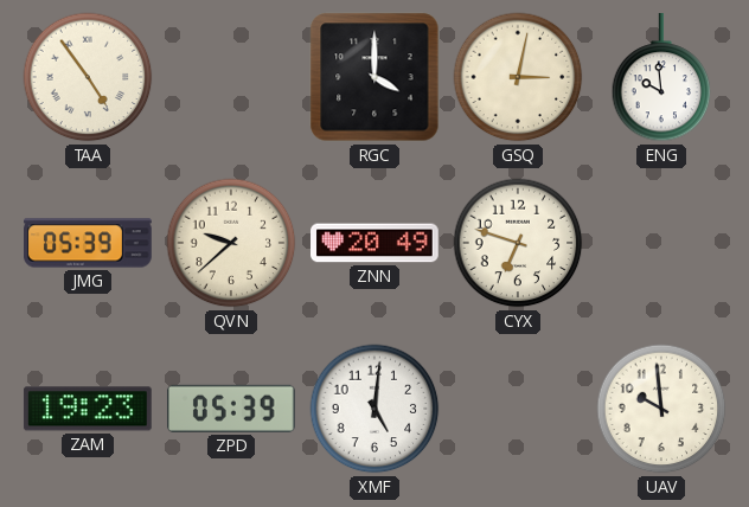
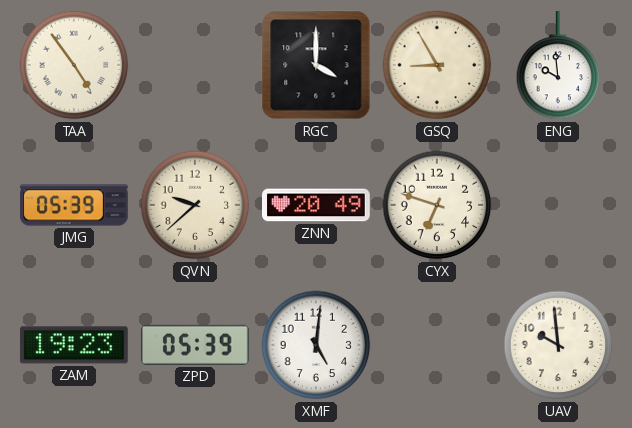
GSQ: 3:02 -> 8:55
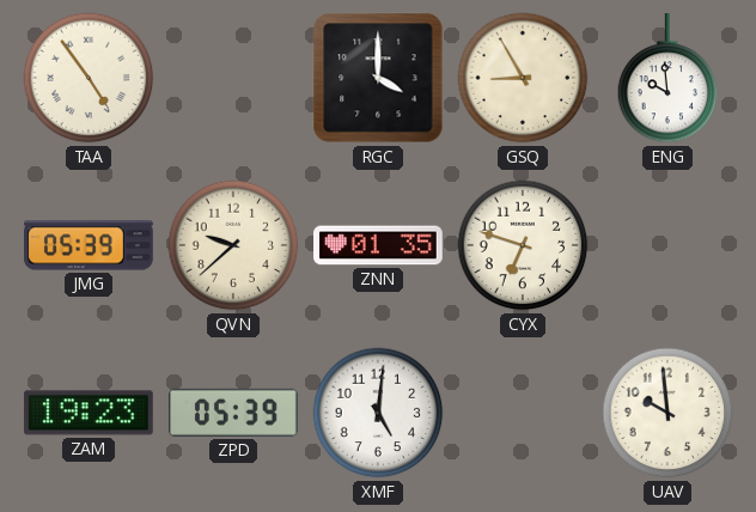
ZNN: 20:49 -> 01:35
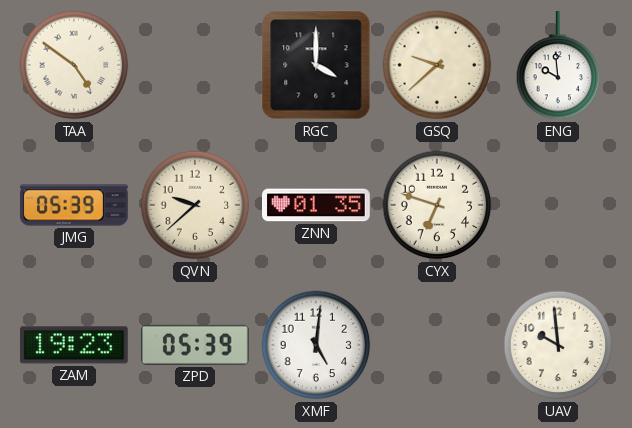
TAA: 4:54 -> 4:51
GSQ: 8:55 -> 9:38
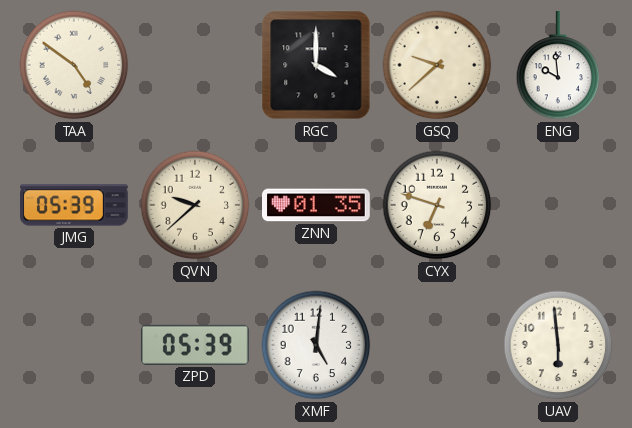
ZAM: 19:23 -> none
UAV: 9:59 -> 5:59
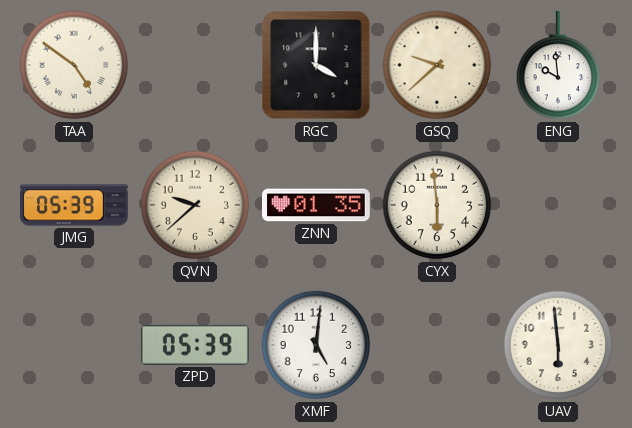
CYX: 6:48 -> 5:59
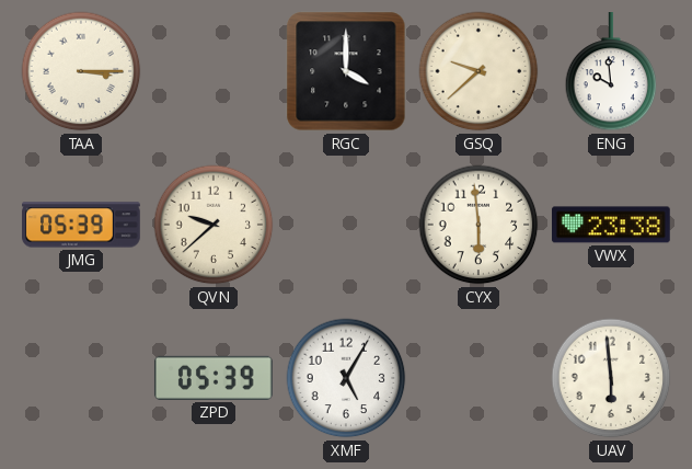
TAA: 4:51 -> 3:15
ZNN: 01:35 -> none
VWX: none -> 23:38
XMF: 5:01 -> 5:05
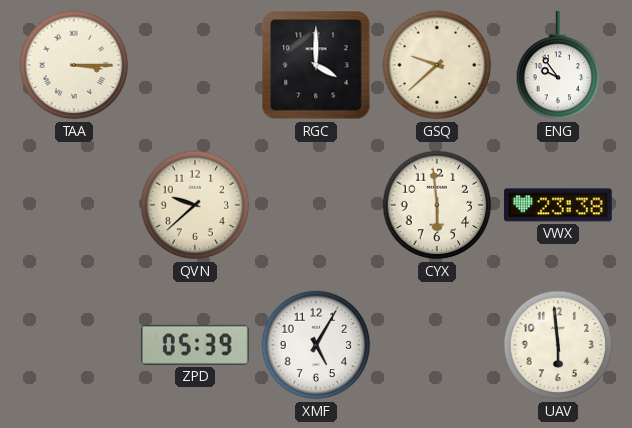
ENG: 9:59 -> 9:54
JMG: 05:39 -> none
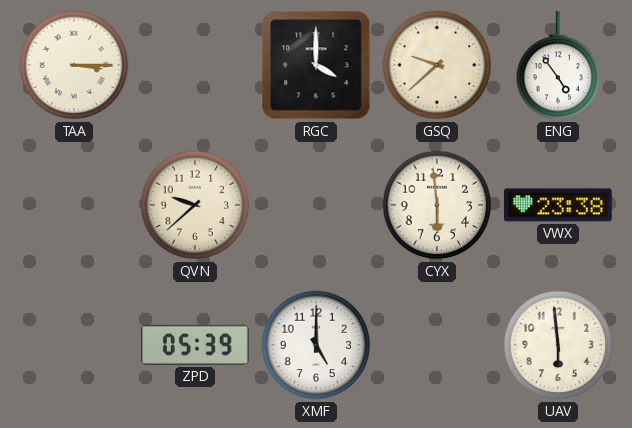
ENG: 9:54 -> 4:54
XMF: 5:05 -> 5:00
